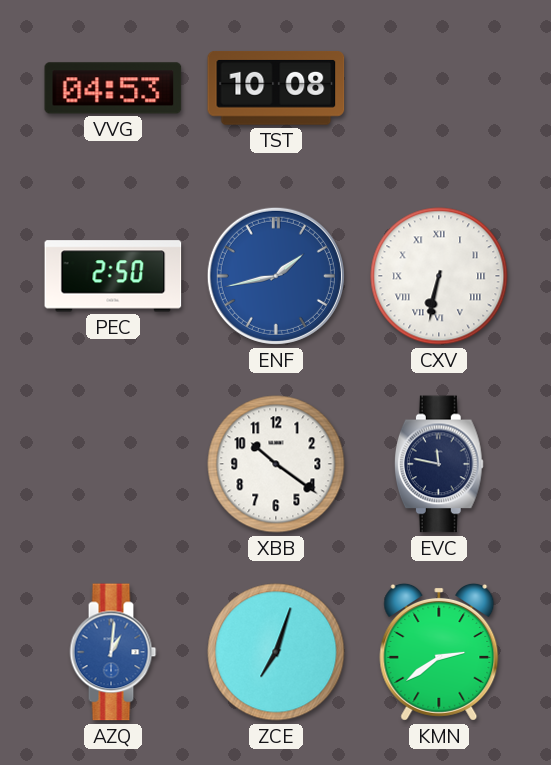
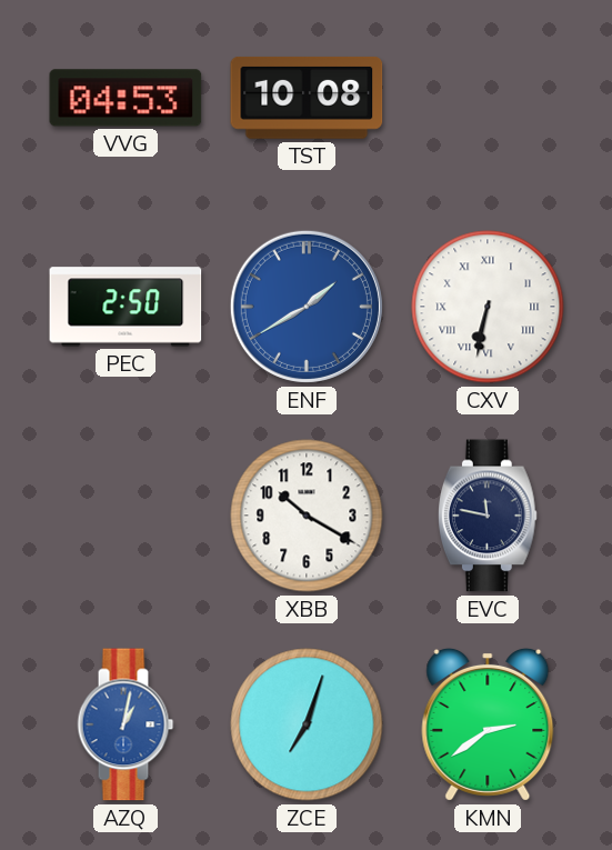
ENF: 1:43 -> 1:40
XBB: 10:21 -> 10:20
AZQ: 1:01 -> 1:02
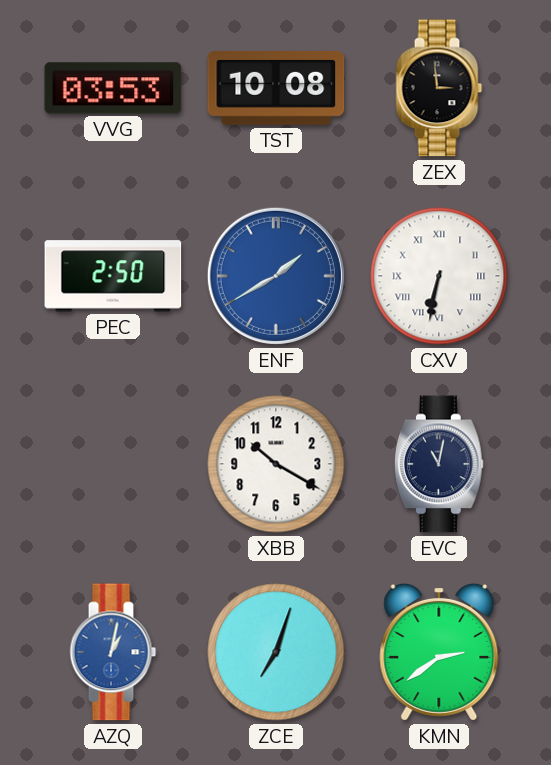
VVG: 04:53 -> 03:53
ZEX: none -> 2:59
EVC: 11:47 -> 11:02
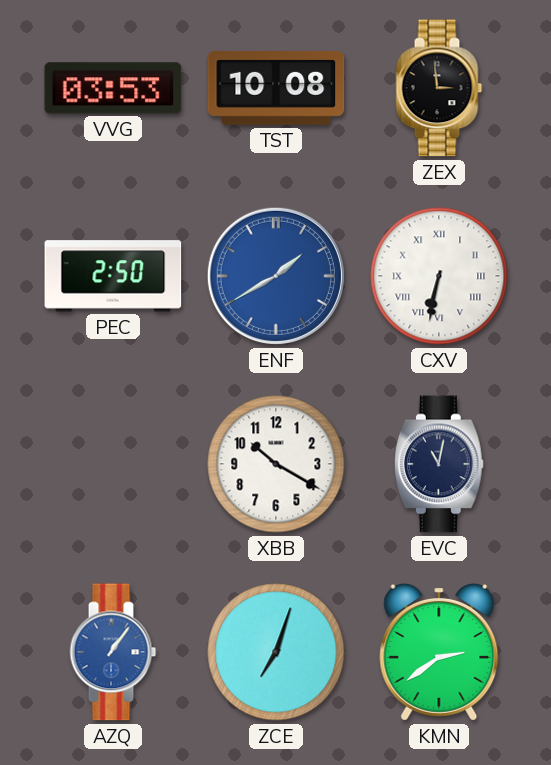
AZQ: 1:02 -> 1:06
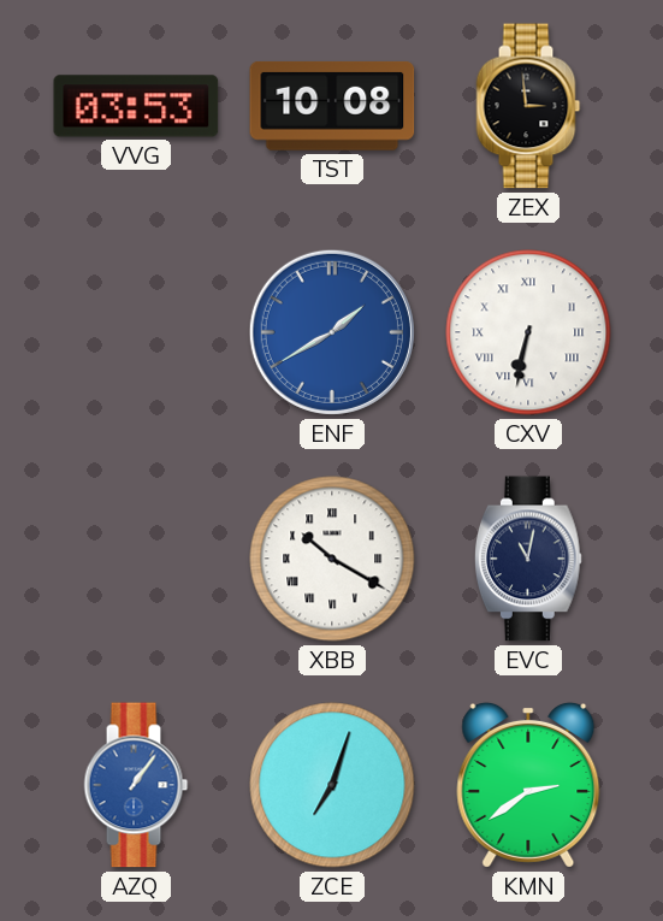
PEC: 2:50 -> none
XBB numerals: Arabic -> Roman
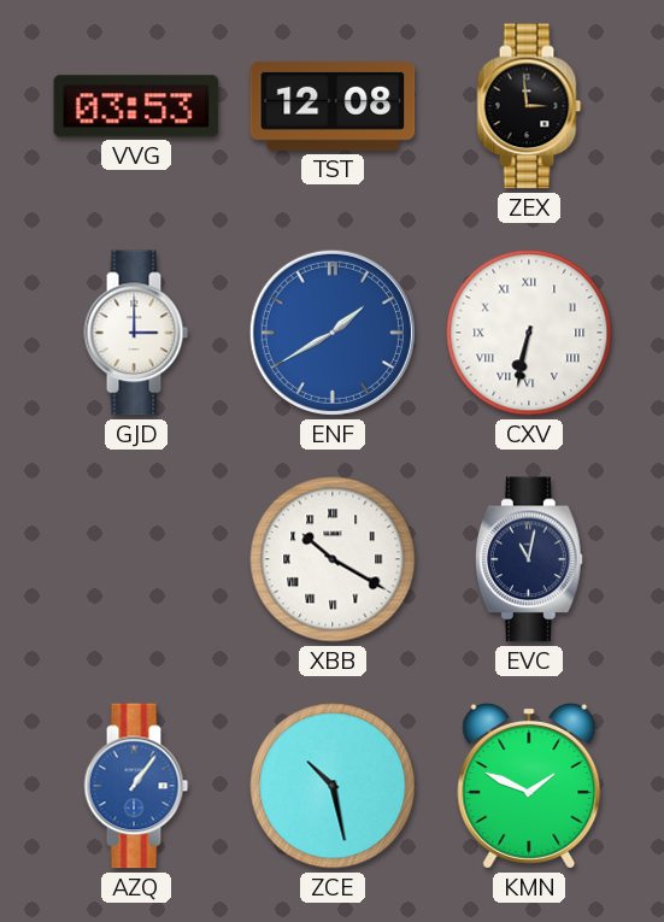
TST: 10:08 -> 12:08
GJD: none -> 3:00
ZCE: 7:03 -> 10:28
KMN: 2:39 -> 1:49
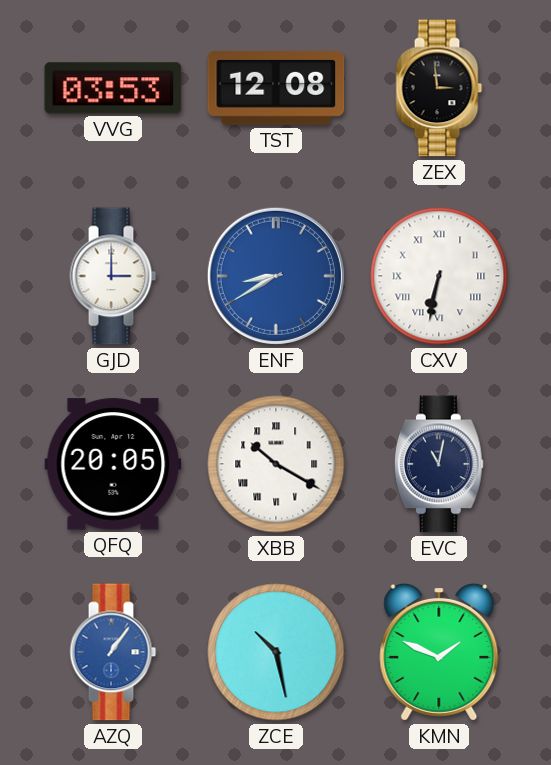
ENF: 1:40 -> 8:40
QFQ: none -> 20:05
